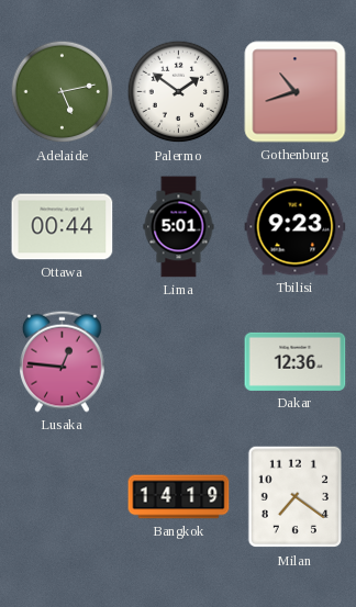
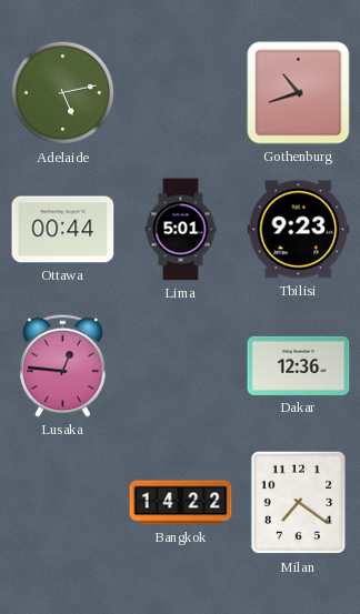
Palermo: 1:51 -> none
Bangkok: 14:19 -> 14:22
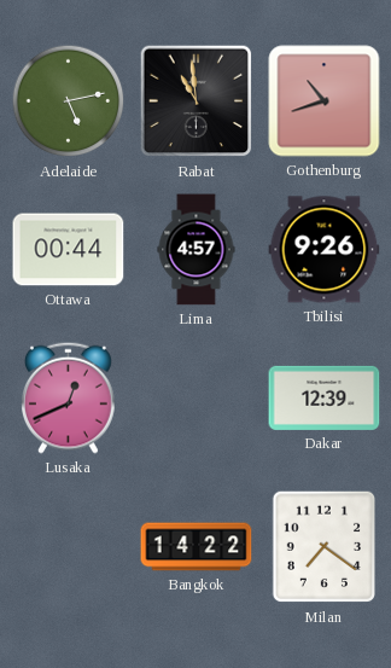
Rabat: none -> 10:59
Lima: 5:01 -> 4:57
Tbilisi: 9:23 -> 9:26
Lusaka: 12:46 -> 12:41
Dakar: 12:36 -> 12:39
